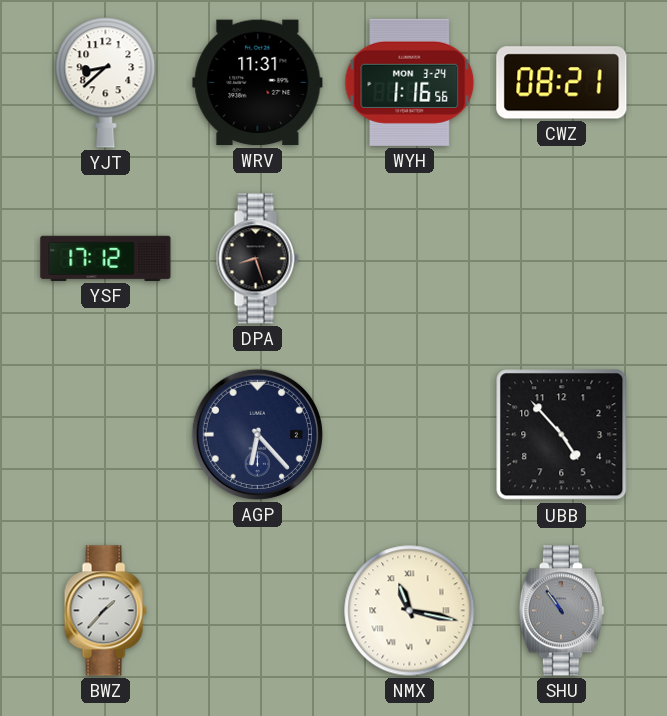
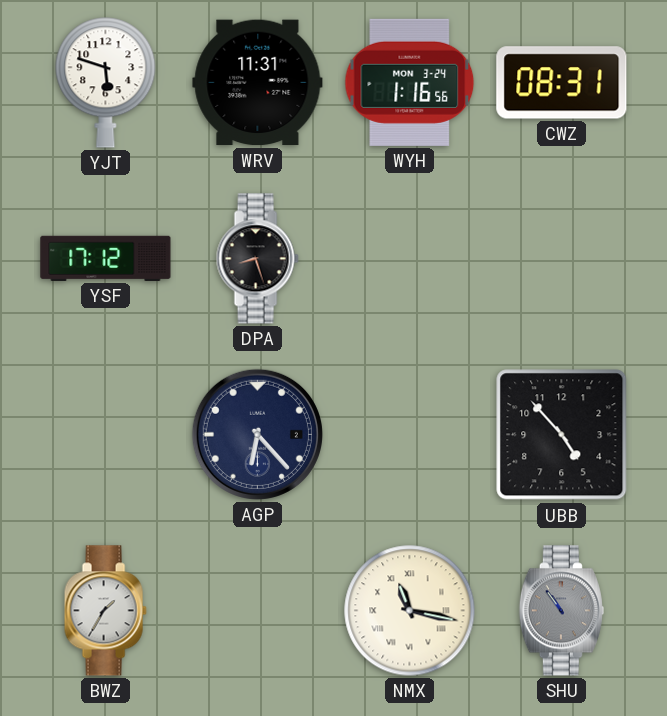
YJT: 8:38 -> 5:48
CWZ: 08:21 -> 08:31
BWZ: 1:37 -> 1:35
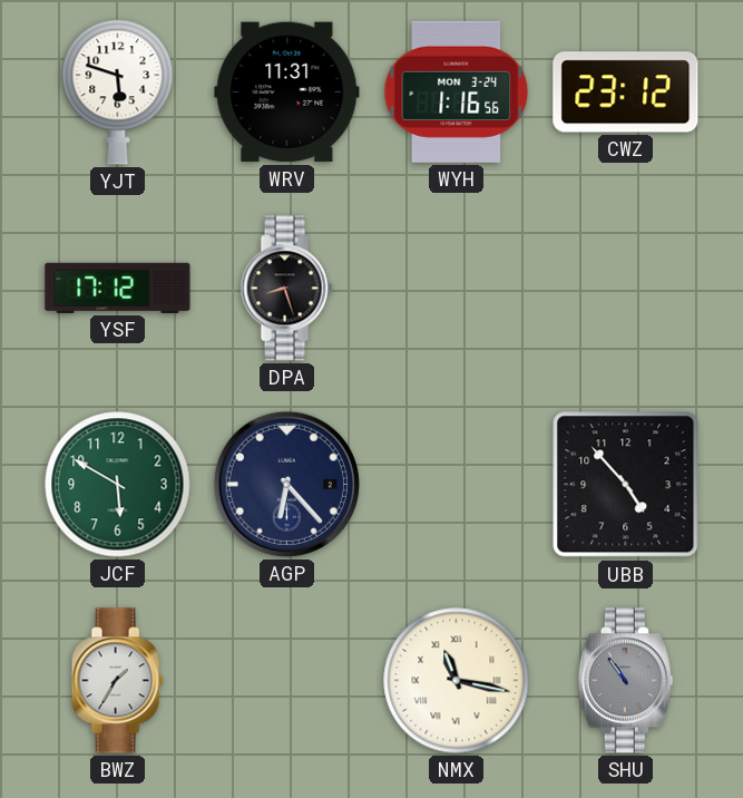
CWZ: 08:31 -> 23:12
JCF: none -> 5:50
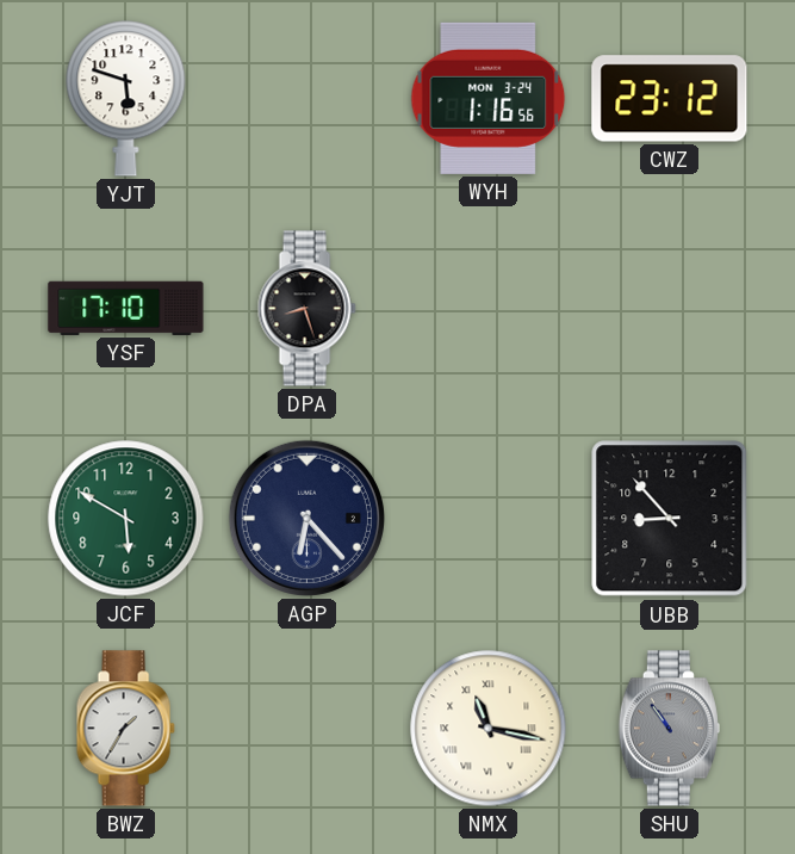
WRV: 11:31 -> none
YSF: 17:12 -> 17:10
UBB: 4:53 -> 8:53
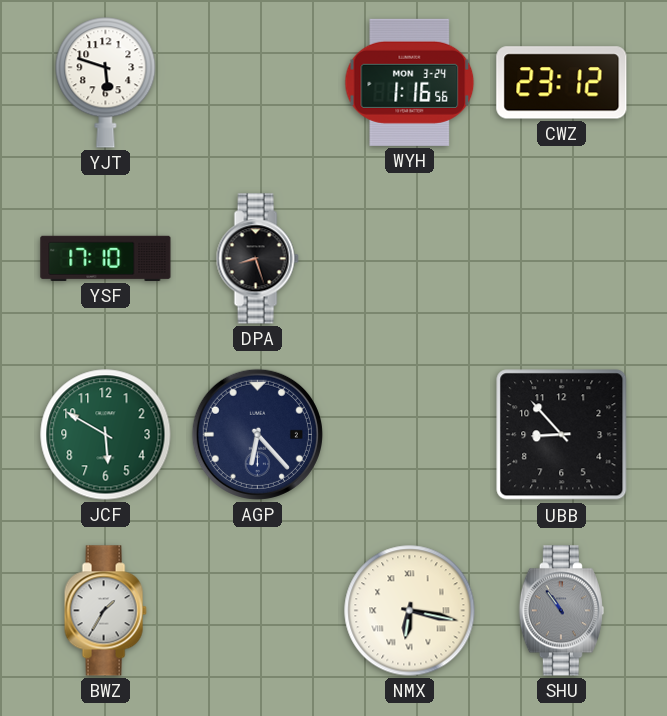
NMX: 11:17 -> 6:17
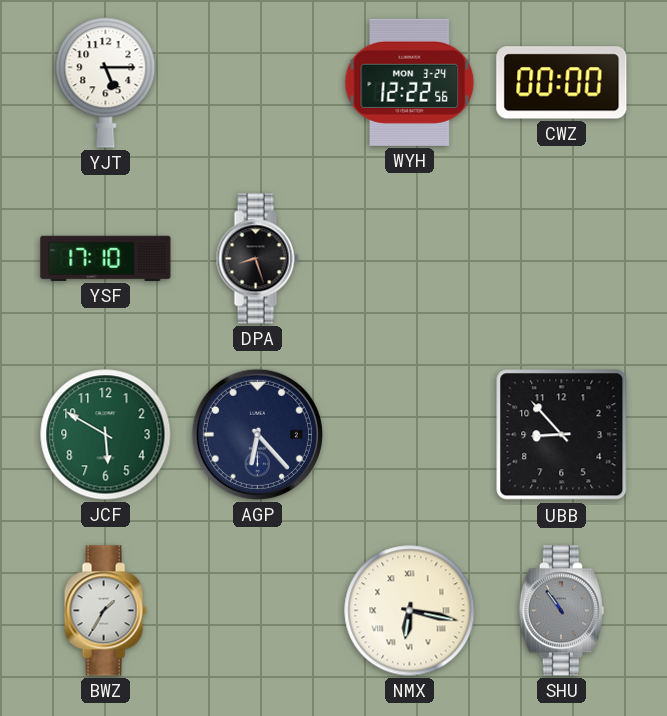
YJT: 5:48 -> 5:15
WYH: 1:16 -> 12:22
CWZ: 23:12 -> 00:00
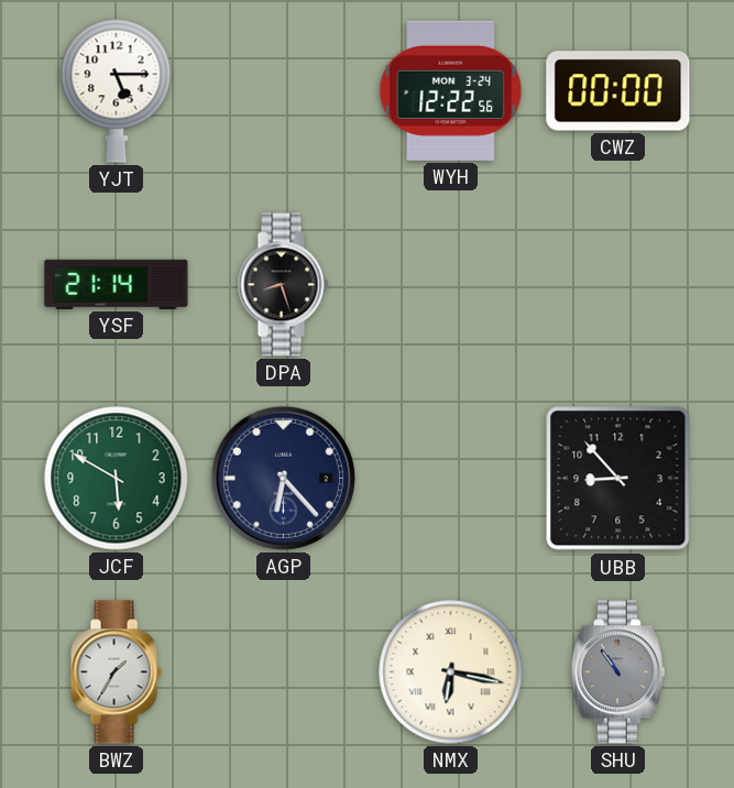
YSF: 17:10 -> 21:14
